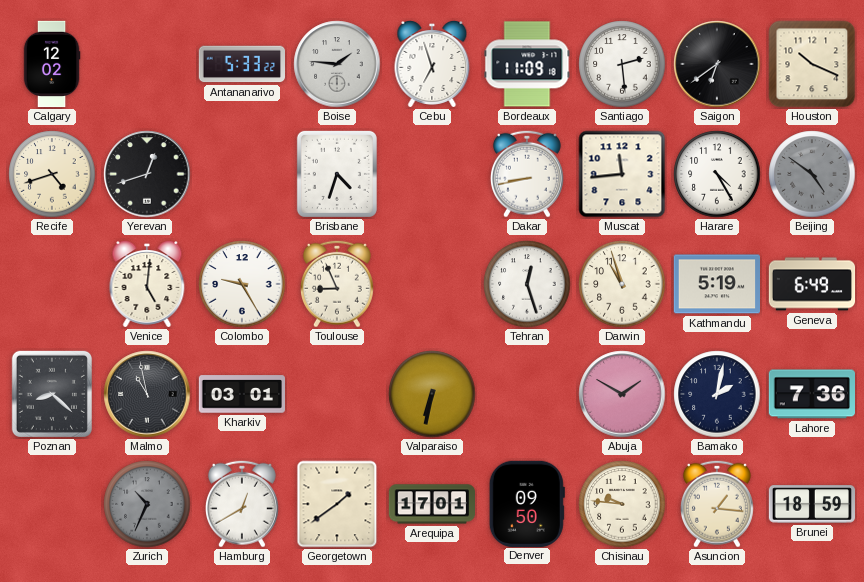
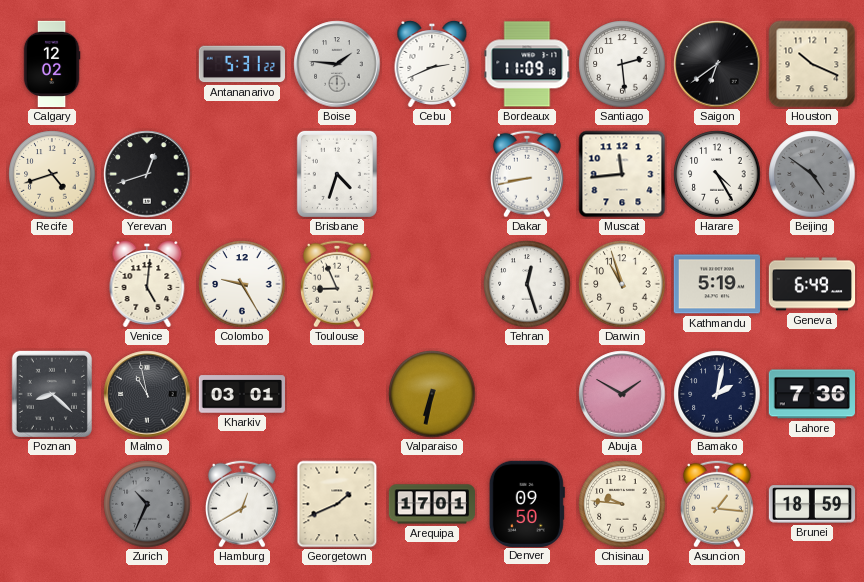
Antananarivo: 5:33 -> 5:31
Cebu: 6:57 -> 2:41
Georgetown: 1:39 -> 1:41
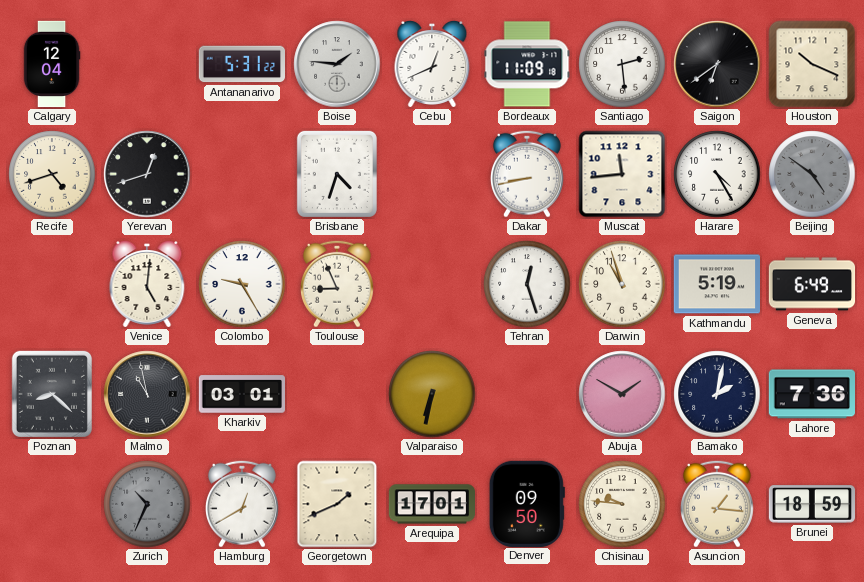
Calgary: 12:02 -> 12:04
Cebu: 2:41 -> 12:41
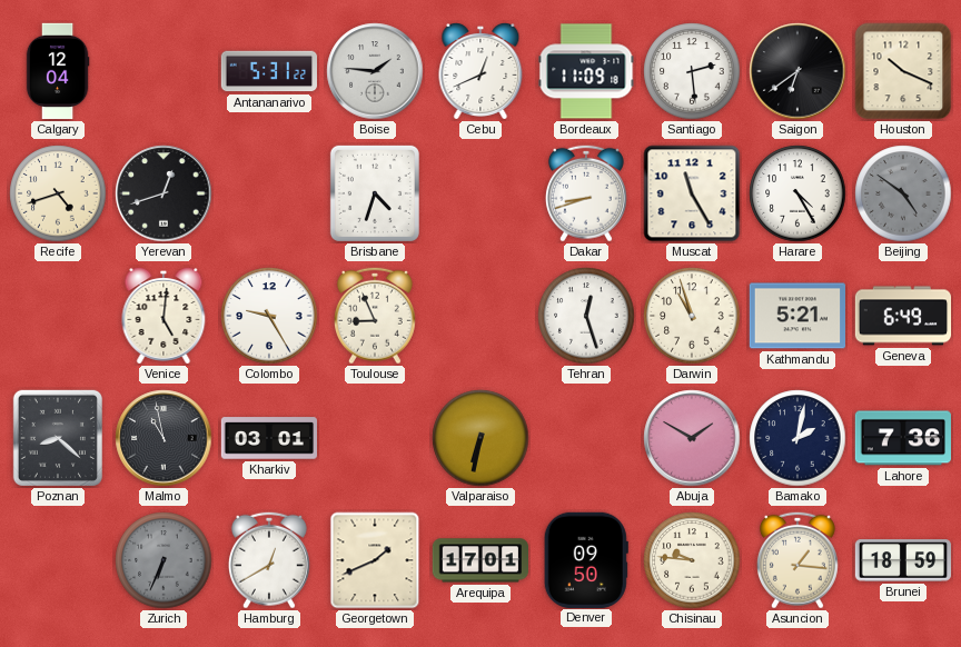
Dakar: 8:43 -> 8:42
Muscat: 11:44 -> 11:25
Kathmandu: 5:19 -> 5:21
Zurich: 10:34 -> 6:34
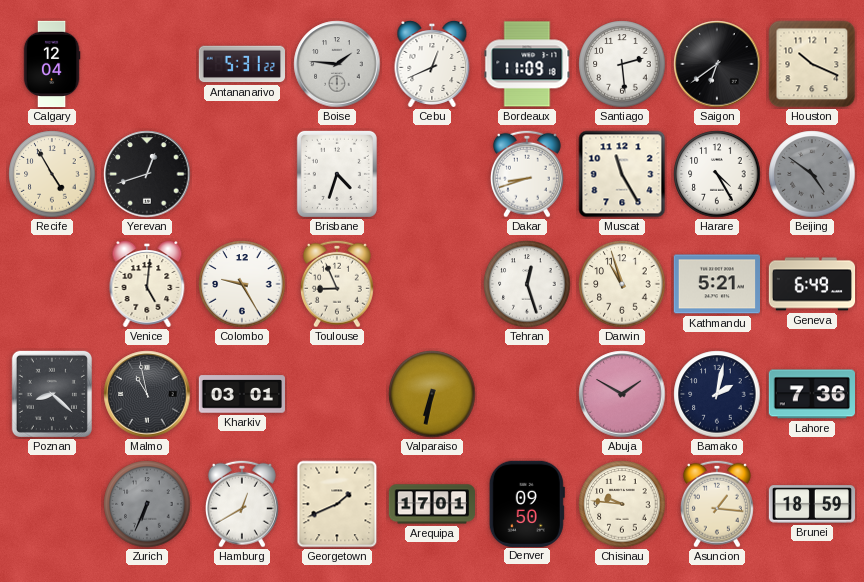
Recife: 4:42 -> 4:55
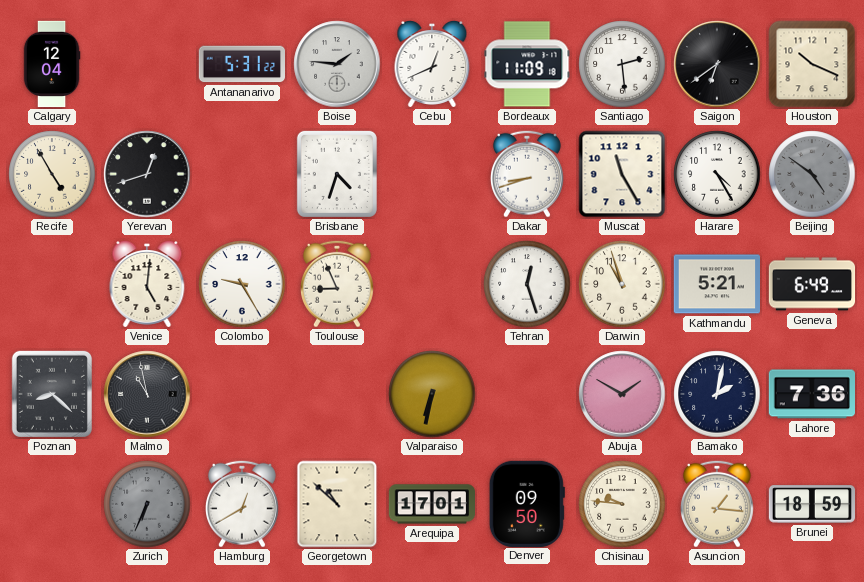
Kharkiv: 03:01 -> none
Georgetown: 1:41 -> 10:52
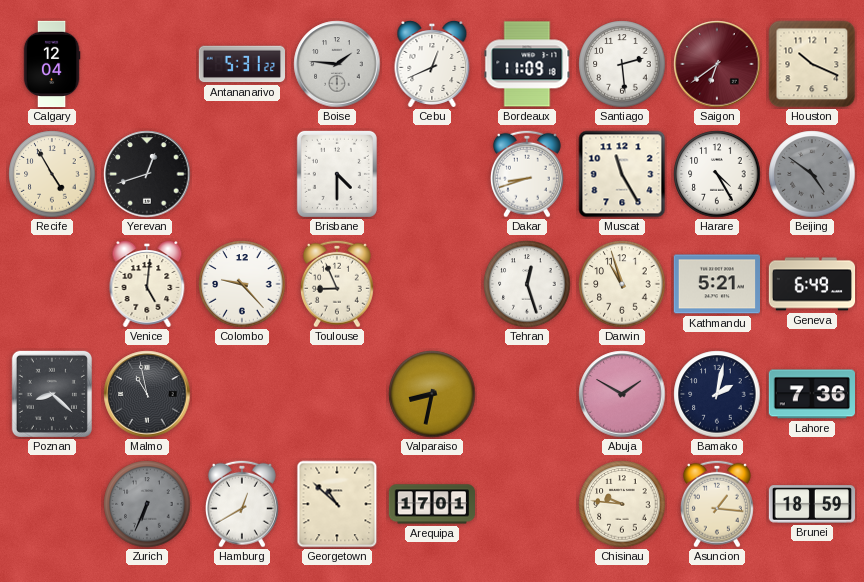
Saigon dial: black -> burgundy
Brisbane: 4:33 -> 4:30
Colombo: 9:25 -> 9:23
Valparaiso: 6:32 -> 8:32
Denver: 09:50 -> none
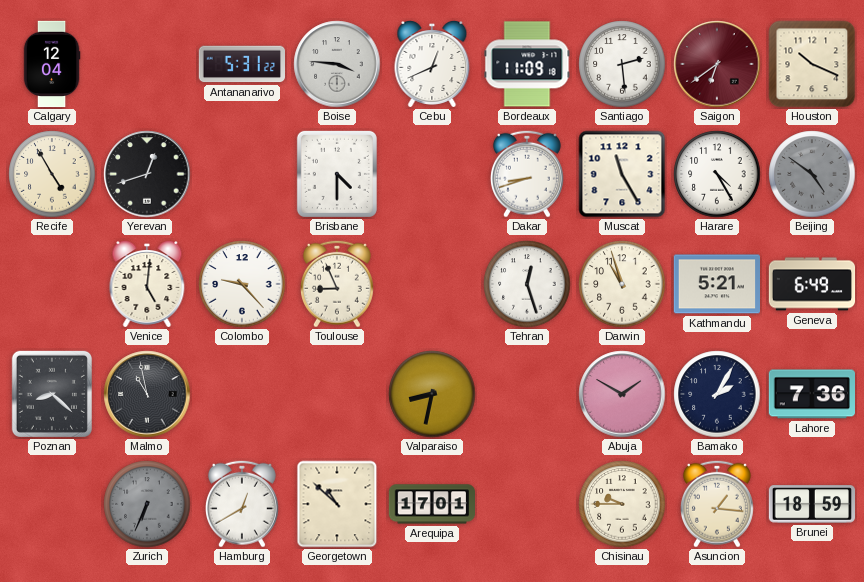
Boise: 1:46 -> 3:46
Bamako: 2:02 -> 2:05
Chisinau: 9:46 -> 9:45
